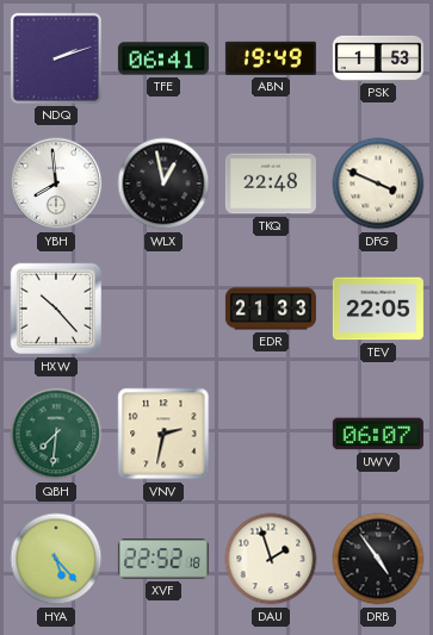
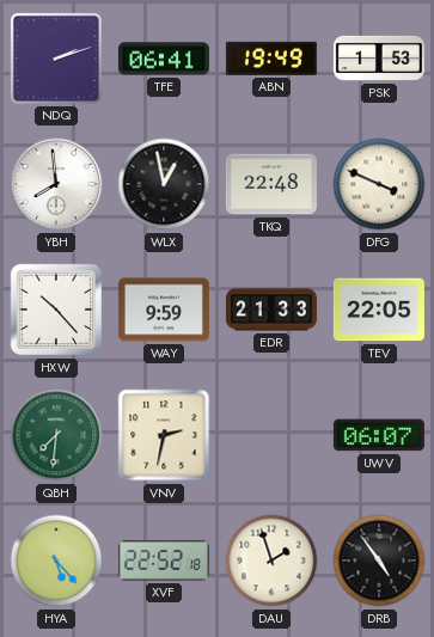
WAY: none -> 9:59
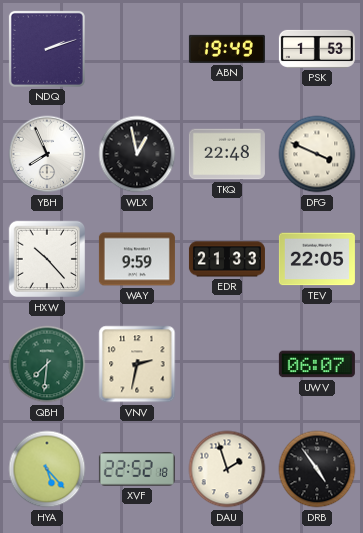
TFE: 06:41 -> none
YBH: 7:59 -> 7:56
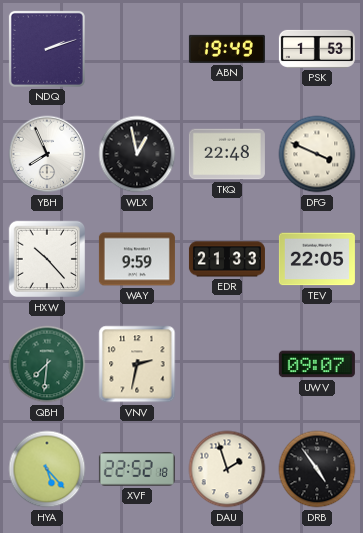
UWV: 06:07 -> 09:07
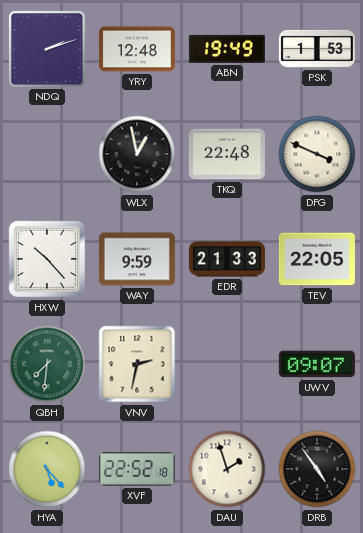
YRY: none -> 12:48
YBH: 7:56 -> none
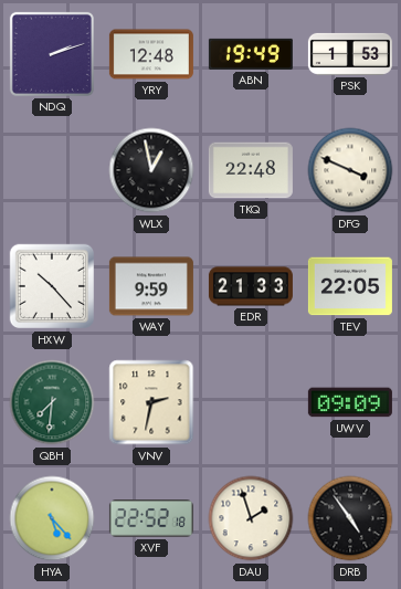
UWV: 09:07 -> 09:09
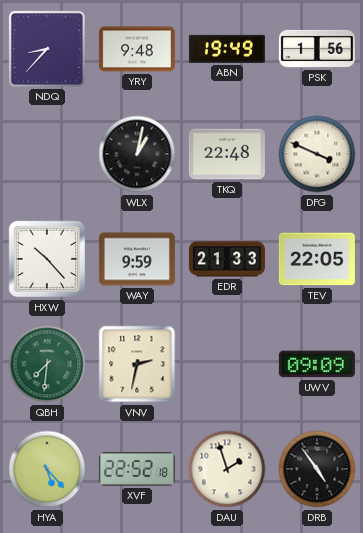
NDQ: 2:12 -> 8:37
YRY: 12:48 -> 9:48
PSK: 1:53 -> 1:56
WLX: 12:58 -> 1:02
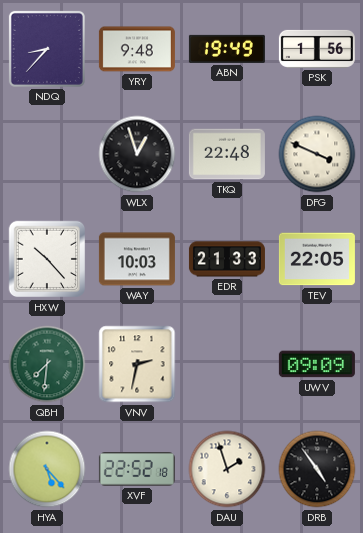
WLX: 1:02 -> 12:57
WAY: 9:59 -> 10:03
